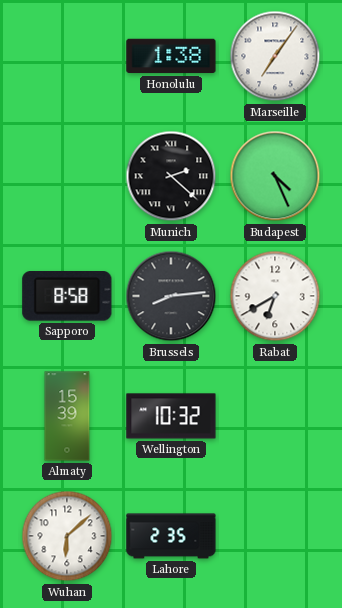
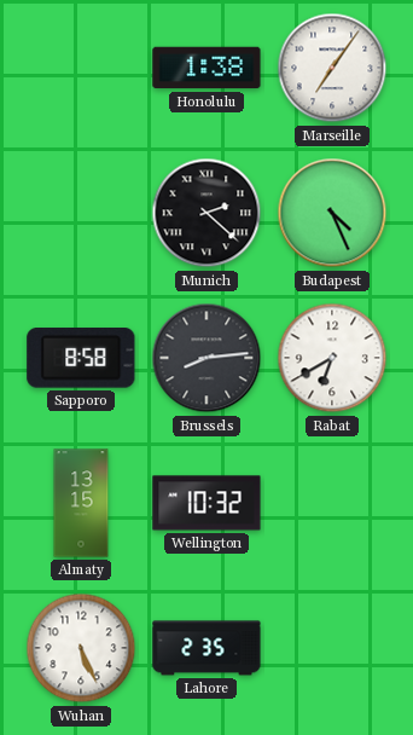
Almaty: 15:39 -> 13:15
Wuhan: 6:08 -> 5:26
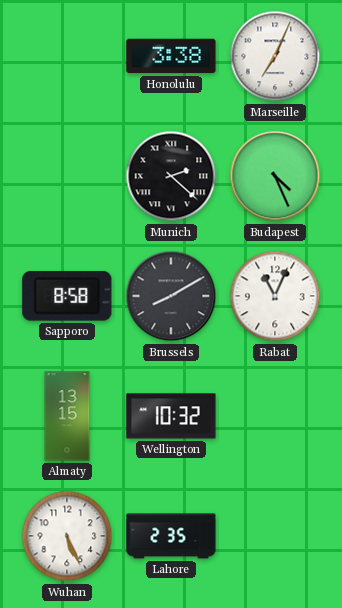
Honolulu: 1:38 -> 3:38
Marseille: 7:06 -> 7:04
Brussels: 8:14 -> 8:10
Rabat: 6:40 -> 11:04
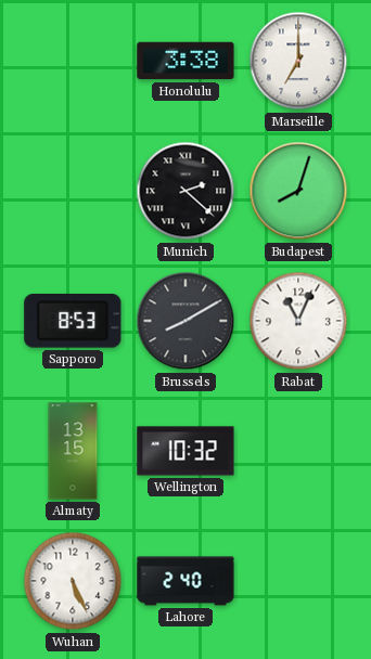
Marseille: 7:04 -> 7:00
Budapest: 4:26 -> 8:03
Sapporo: 8:58 -> 8:53
Lahore: 2:35 -> 2:40
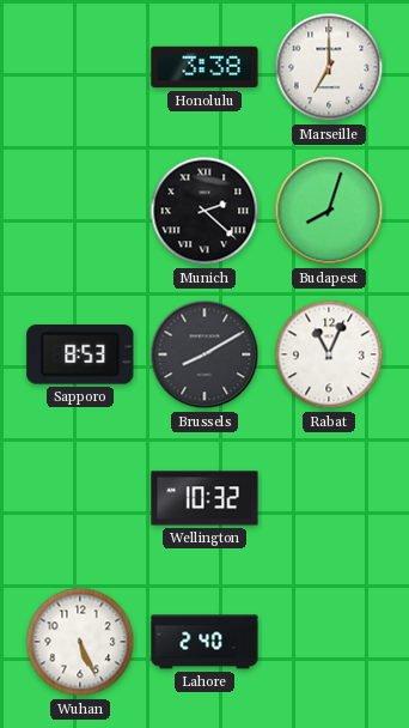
Almaty: 13:15 -> none
